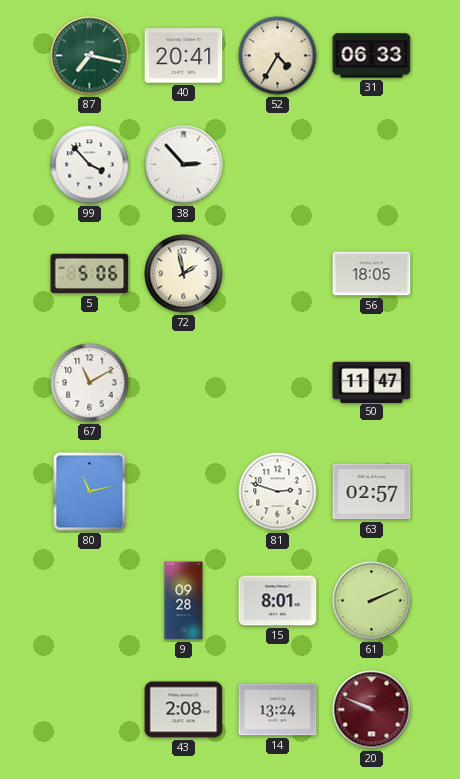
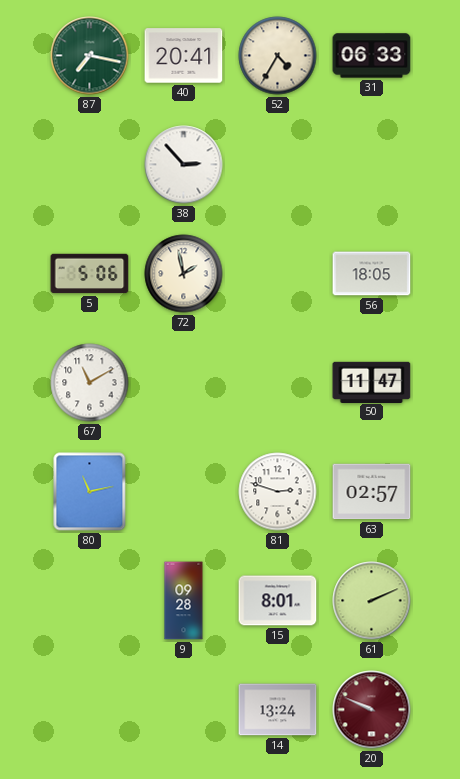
99: 3:53 -> none
43: 2:08 -> none
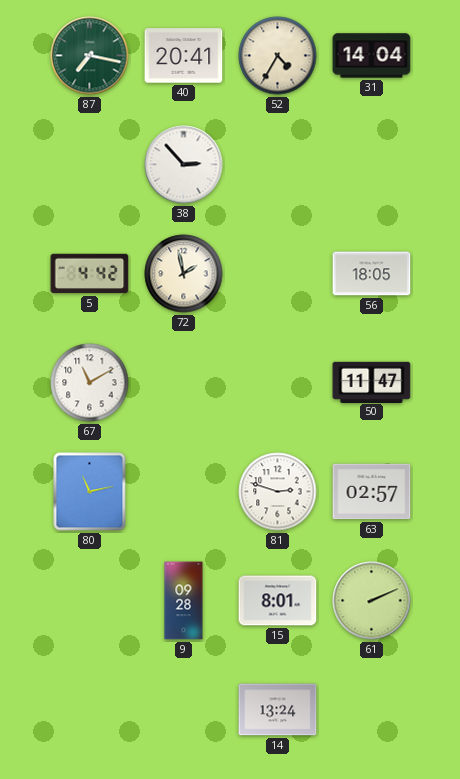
31: 06:33 -> 14:04
5: 5:06 -> 4:42
20: 9:49 -> none
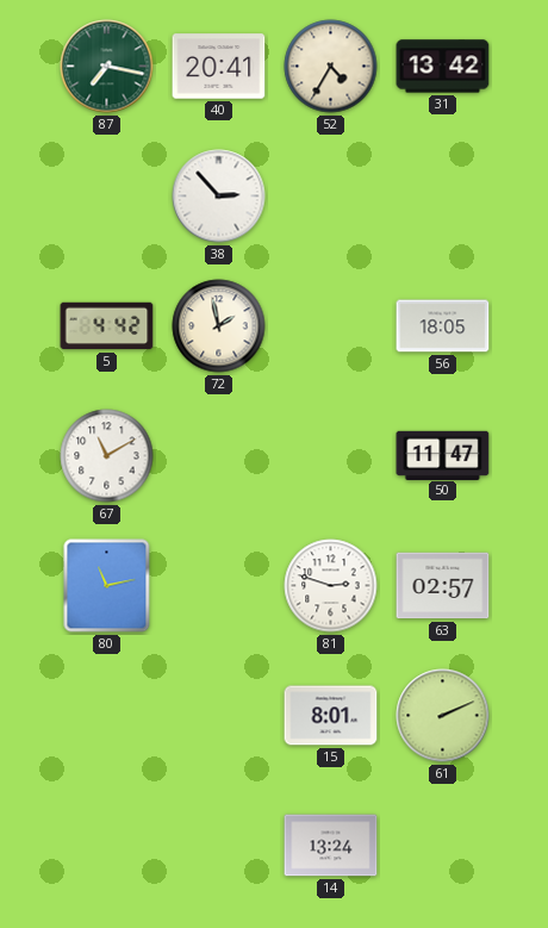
31: 14:04 -> 13:42
9: 09:28 -> none
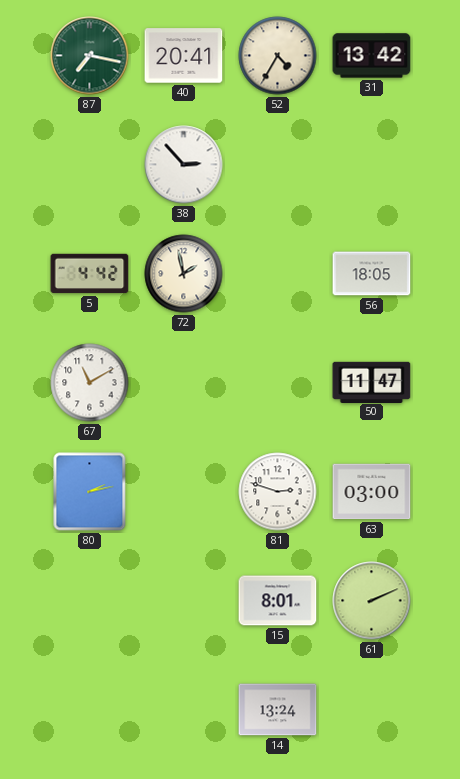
80: 11:13 -> 2:13
63: 02:57 -> 03:00
